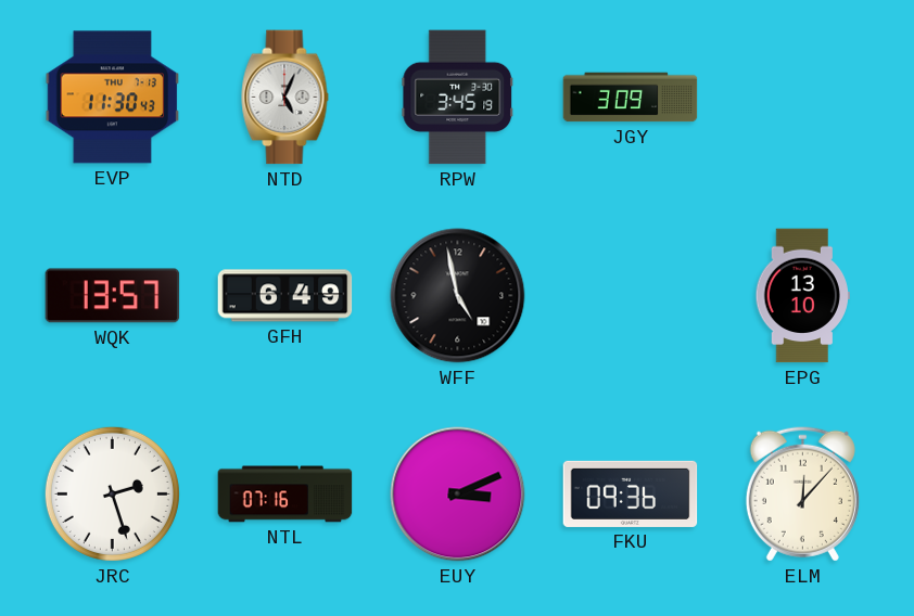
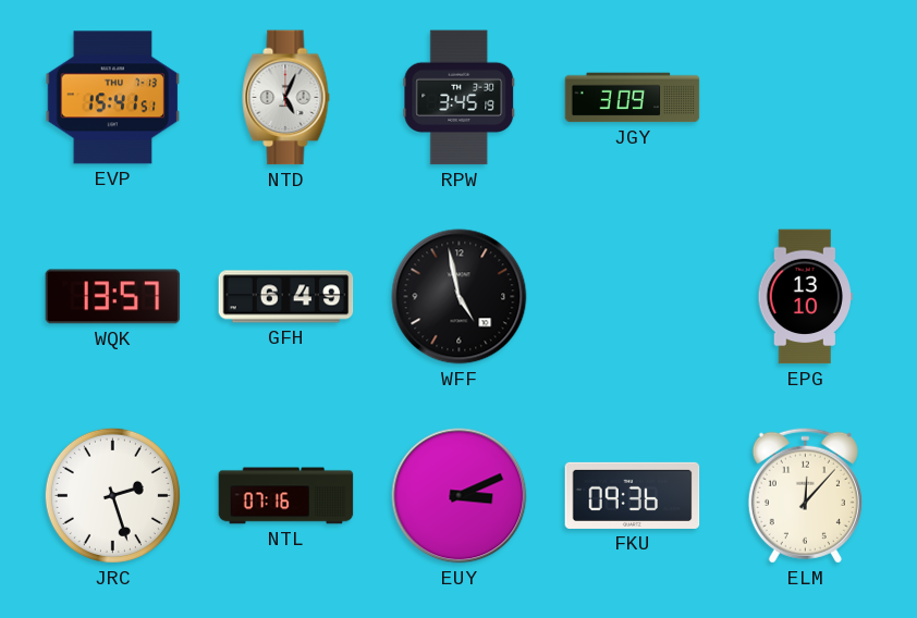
EVP: 11:30 -> 15:41
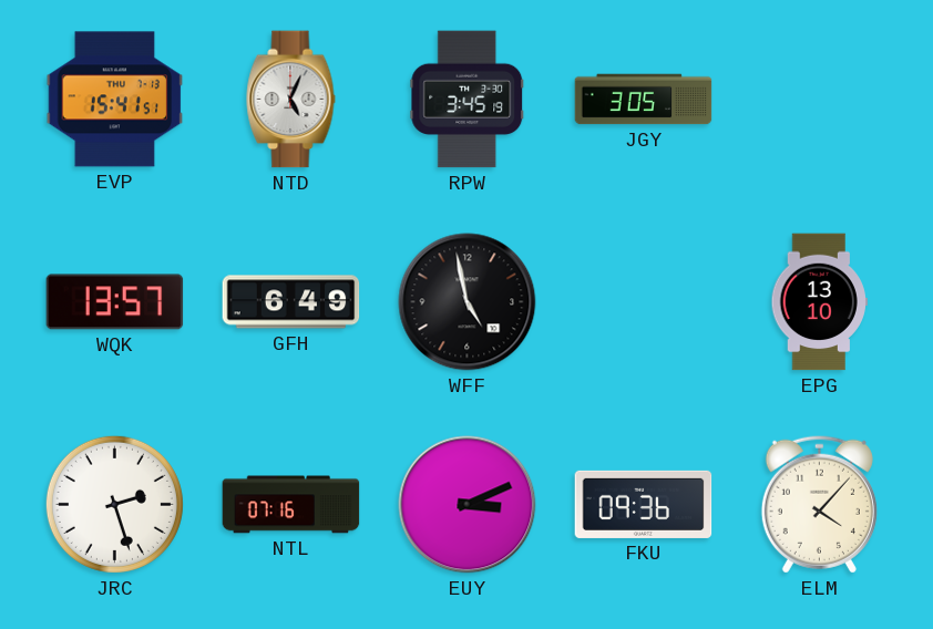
JGY: 3:09 -> 3:05
ELM: 12:07 -> 4:07
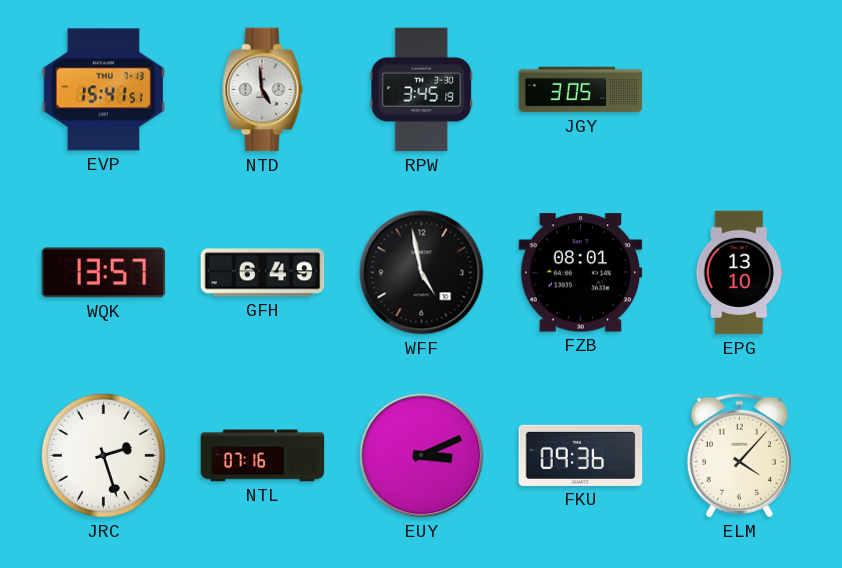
NTD: 5:04 -> 4:59
FZB: none -> 08:01
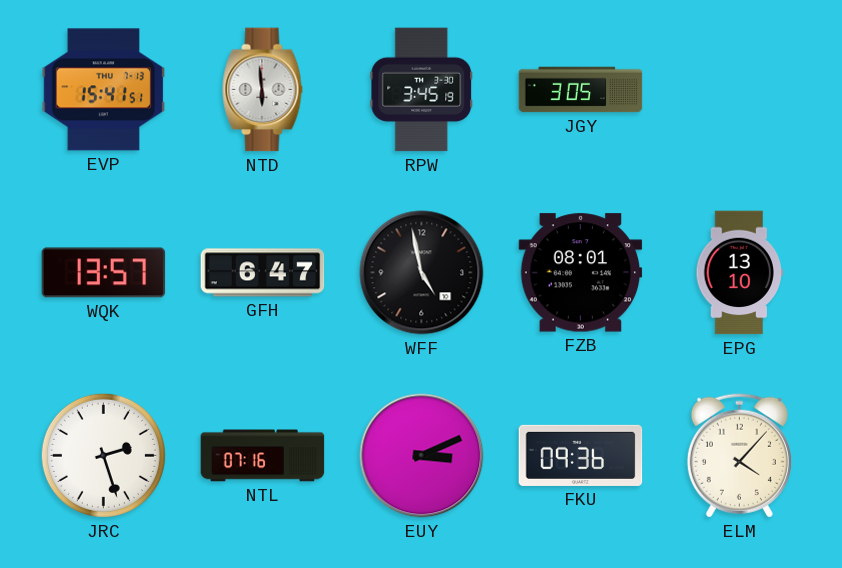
NTD: 4:59 -> 5:59
GFH: 6:49 -> 6:47
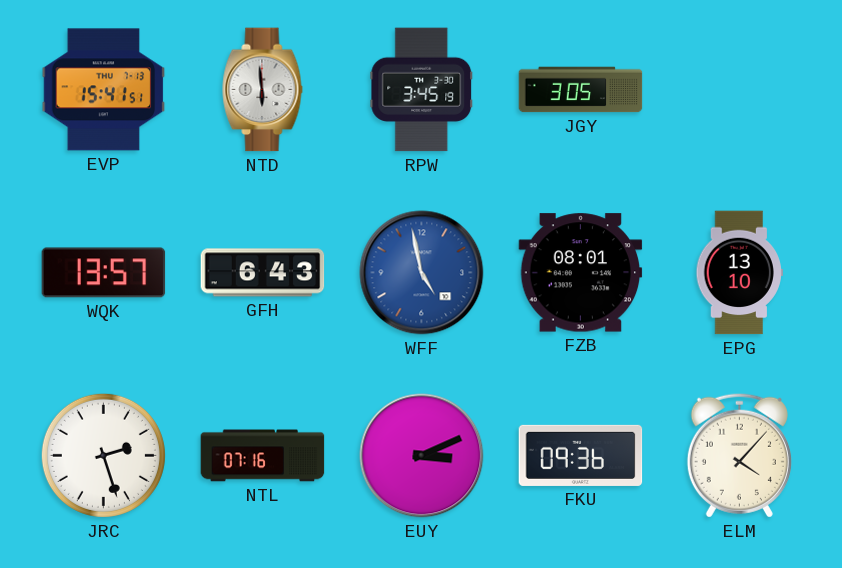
GFH: 6:47 -> 6:43
WFF dial: black -> blue
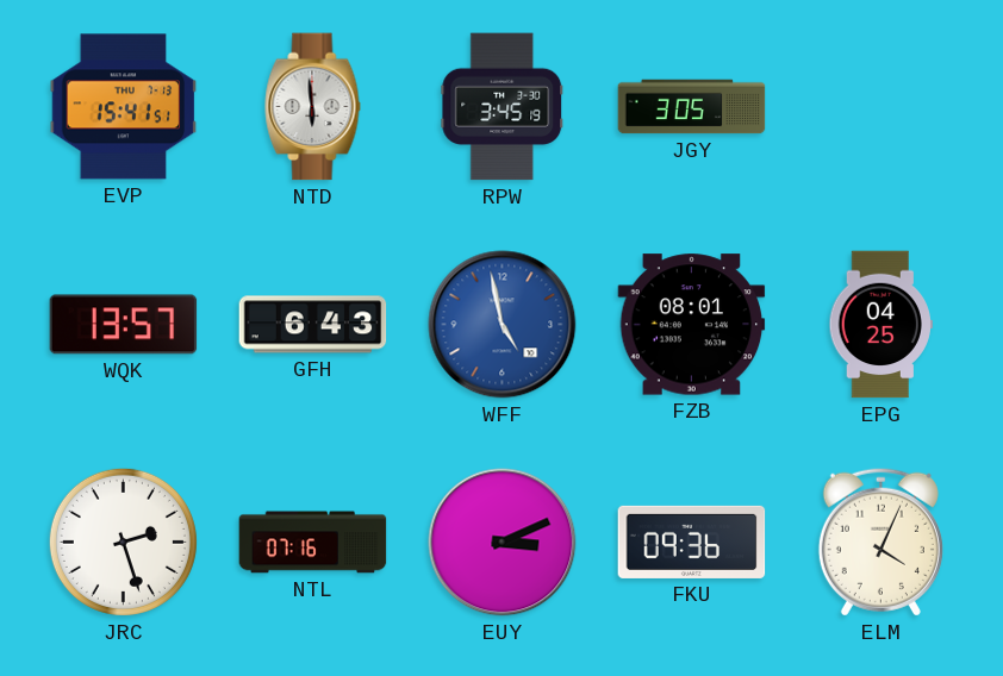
EPG: 13:10 -> 04:25
ELM: 4:07 -> 4:04
